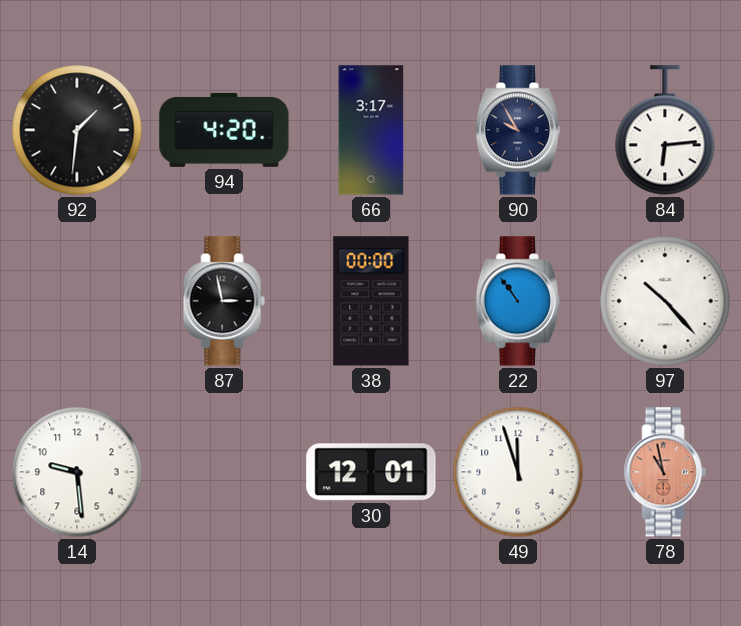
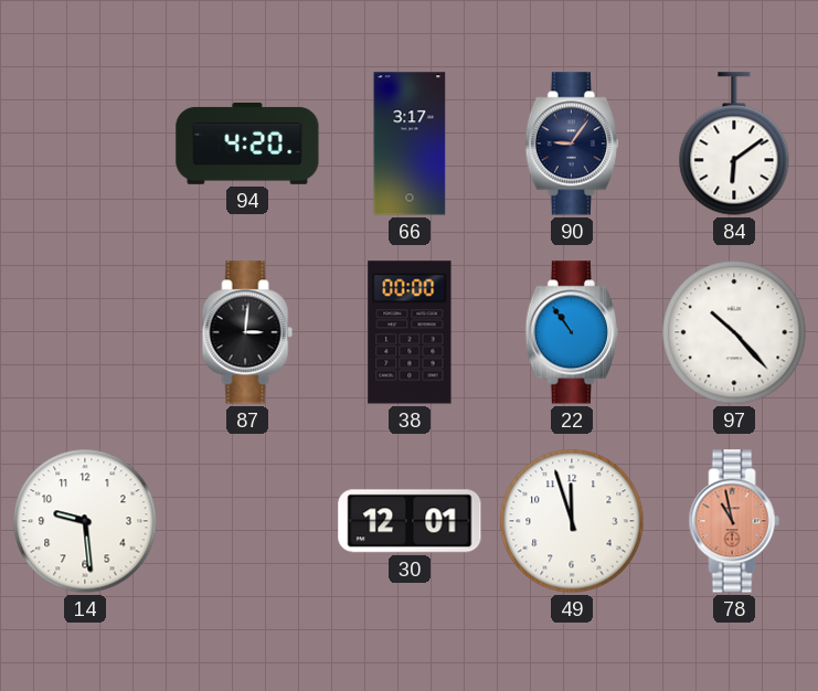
92: 1:31 -> none
90: 9:55 -> 9:06
84: 6:14 -> 6:09
87: 2:58 -> 3:01
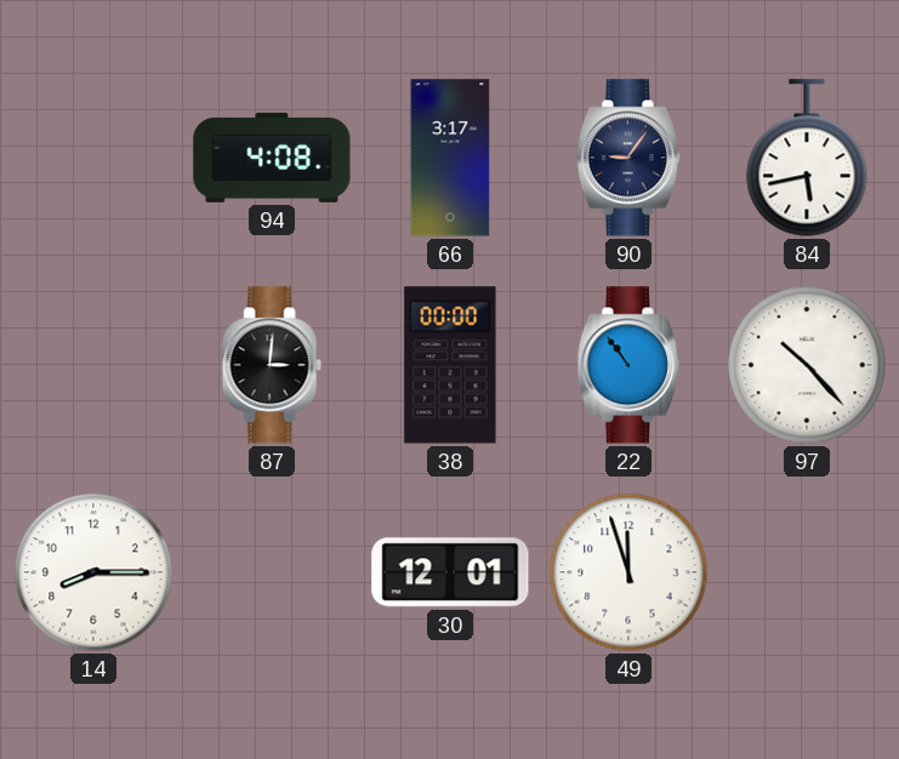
94: 4:20 -> 4:08
84: 6:09 -> 5:43
14: 9:29 -> 8:15
78: 10:58 -> none
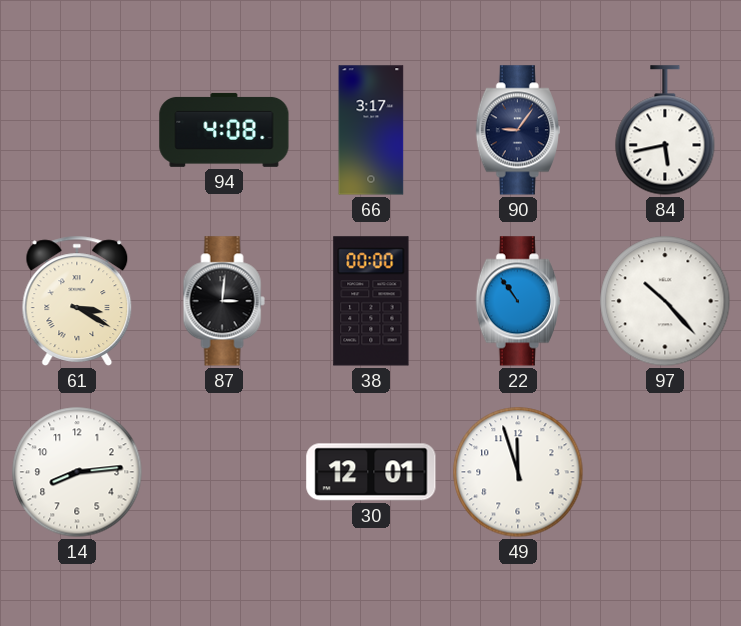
61: none -> 3:20
14: 8:15 -> 8:14
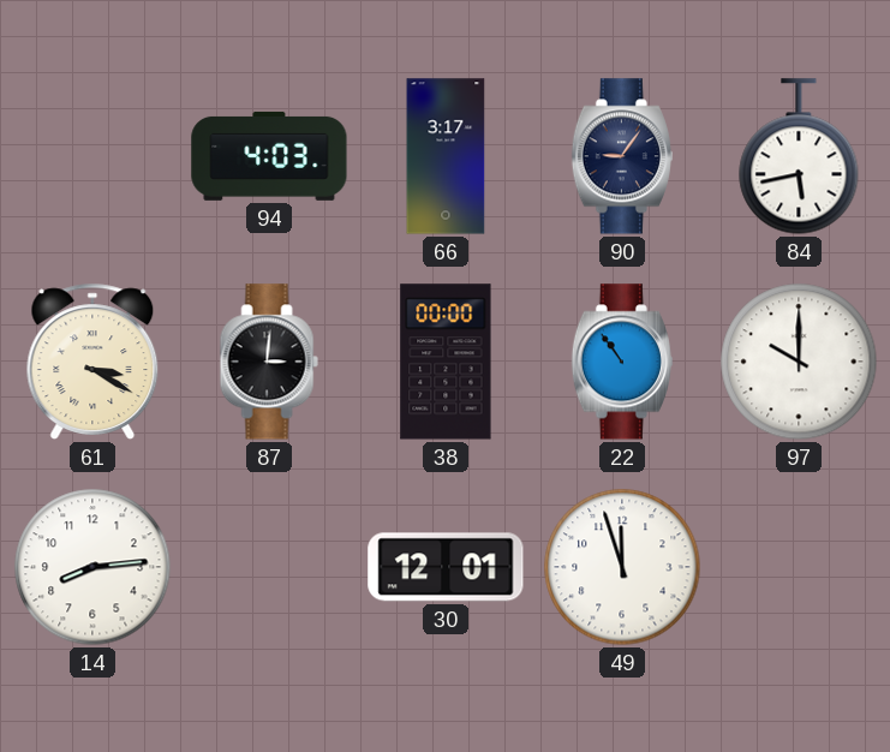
94: 4:08 -> 4:03
97: 10:23 -> 10:00
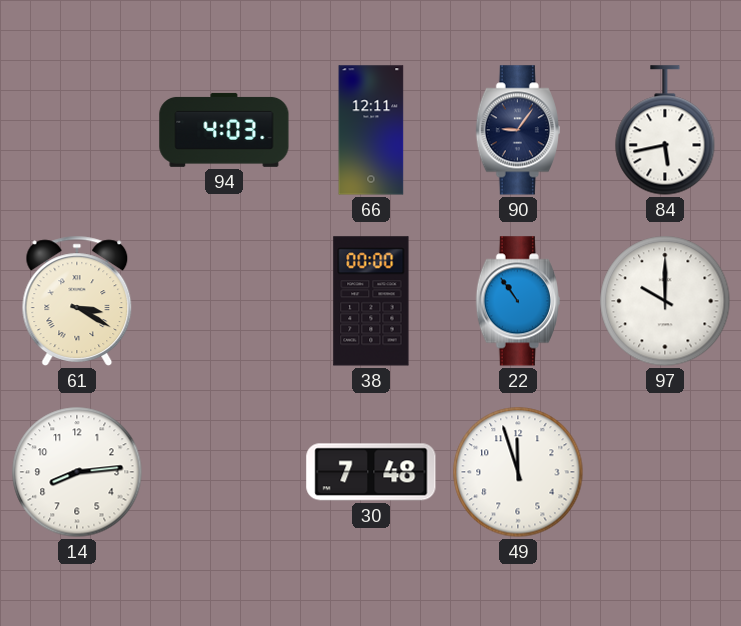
66: 3:17 -> 12:11
87: 3:01 -> none
30: 12:01 -> 7:48
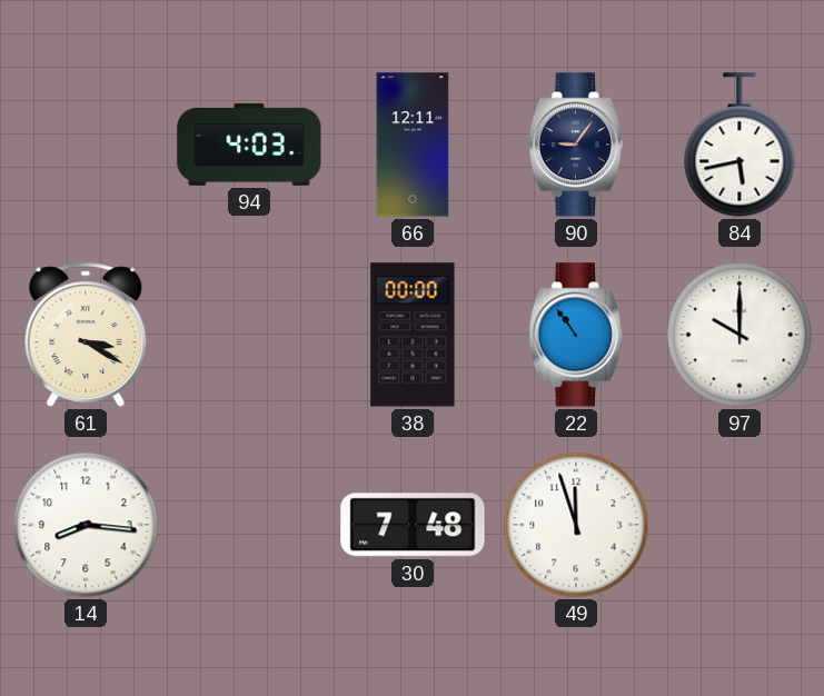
14: 8:14 -> 8:16
